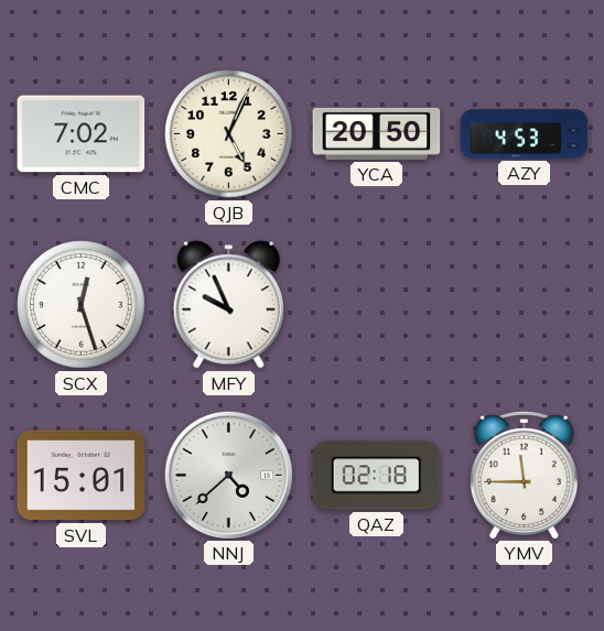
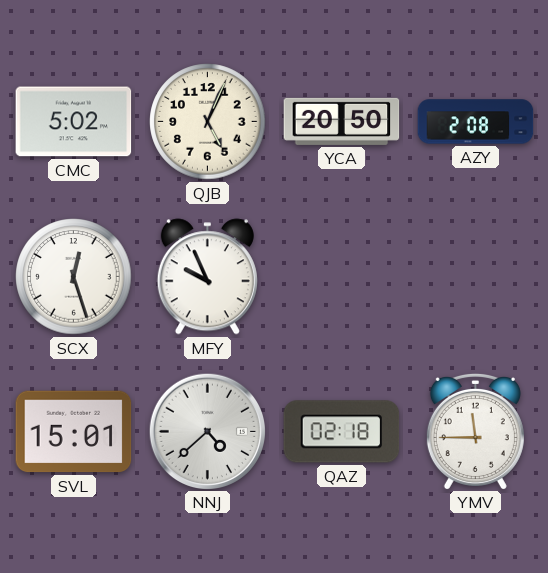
CMC: 7:02 -> 5:02
AZY: 4:53 -> 2:08
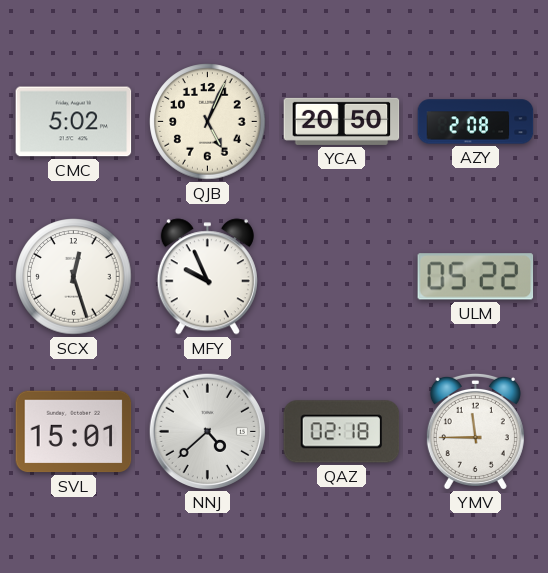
ULM: none -> 05:22
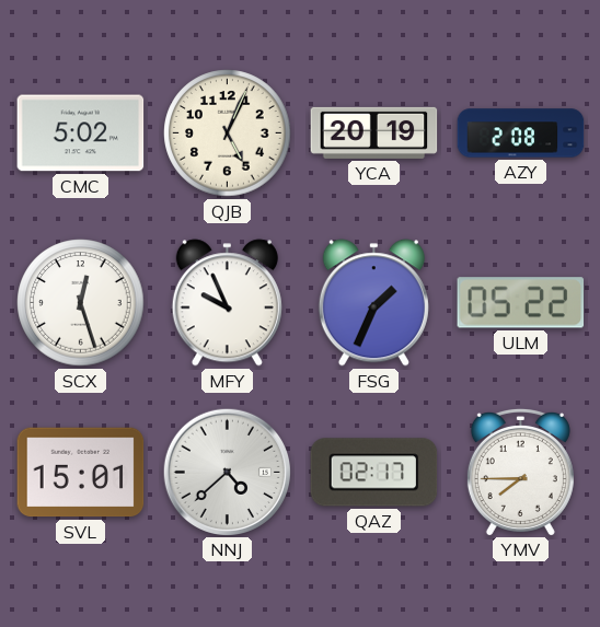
YCA: 20:50 -> 20:19
FSG: none -> 1:34
QAZ: 02:18 -> 02:17
YMV: 11:45 -> 7:45
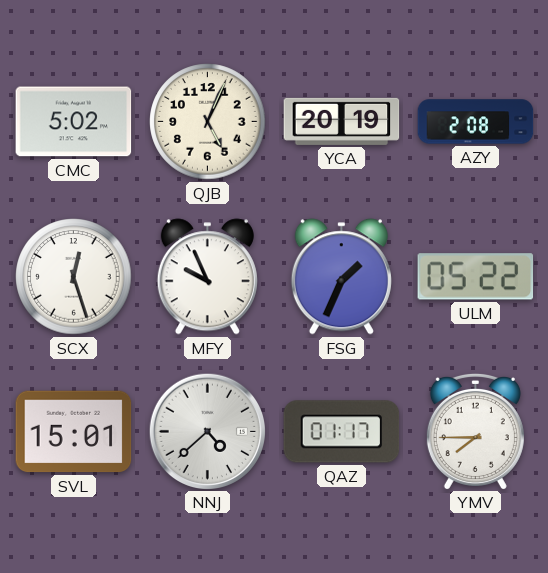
QAZ: 02:17 -> 01:17
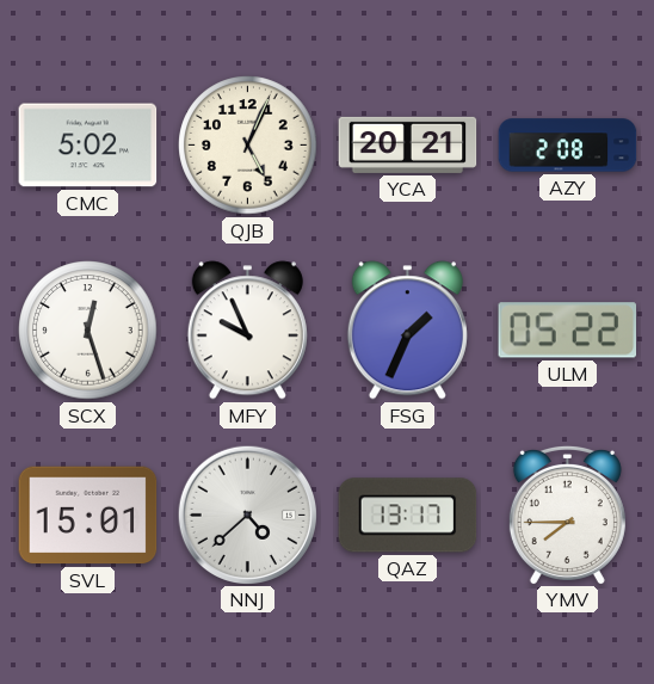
YCA: 20:19 -> 20:21
QAZ: 01:17 -> 13:17
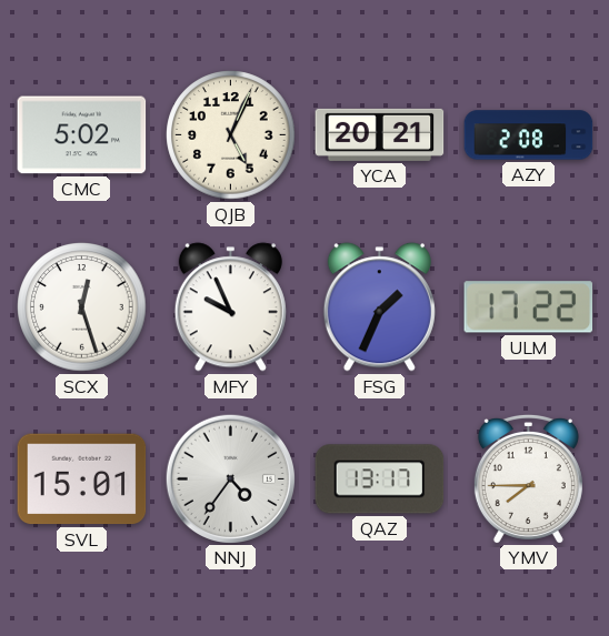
ULM: 05:22 -> 17:22
NNJ: 4:38 -> 4:36
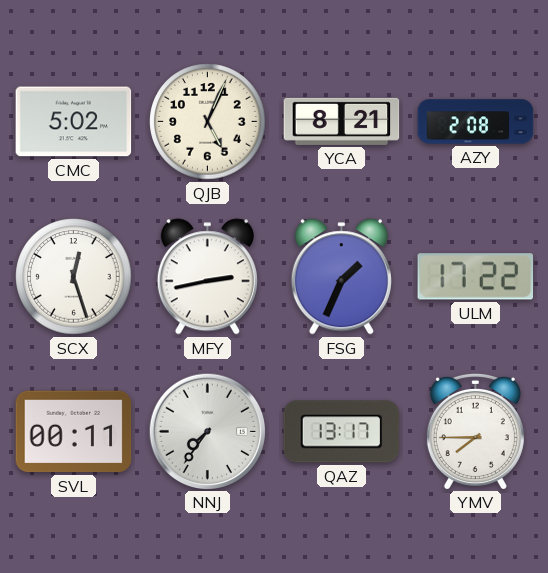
YCA: 20:21 -> 8:21
MFY: 9:56 -> 2:43
SVL: 15:01 -> 00:11
NNJ: 4:36 -> 7:36
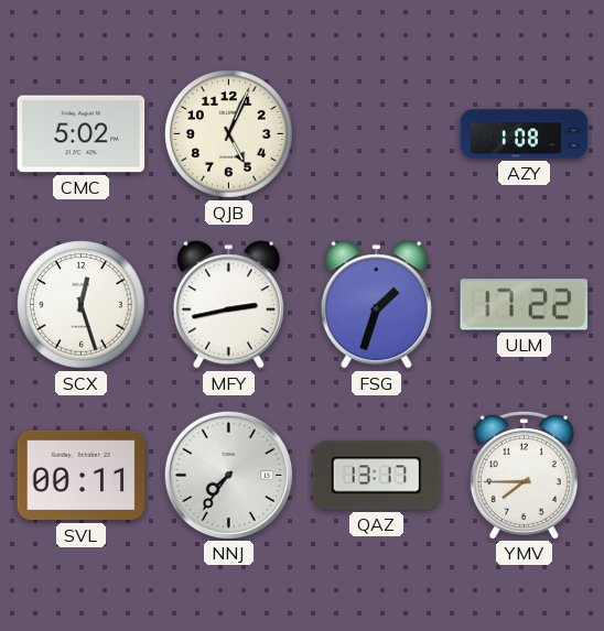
YCA: 8:21 -> none
AZY: 2:08 -> 1:08
FSG: 1:34 -> 1:33
